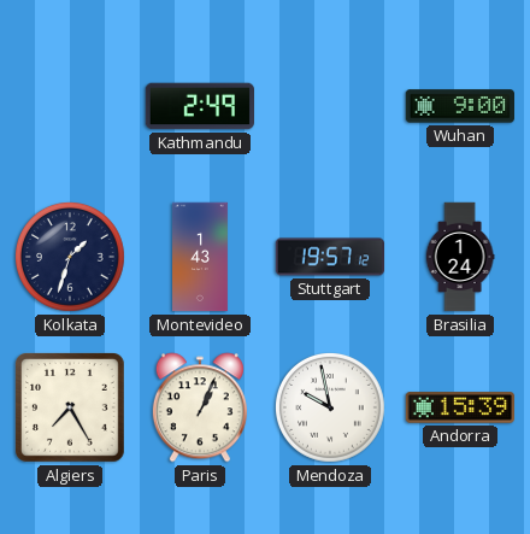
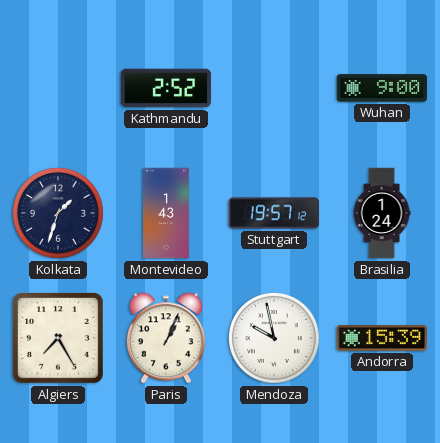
Kathmandu: 2:49 -> 2:52
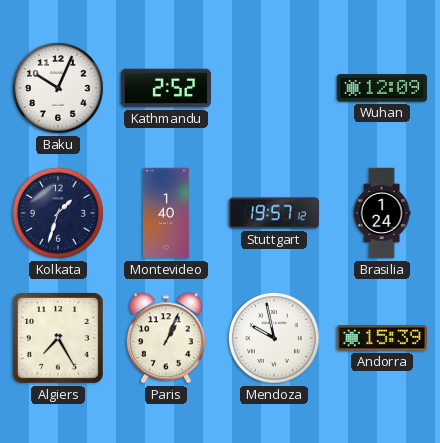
Baku: none -> 10:04
Wuhan: 9:00 -> 12:09
Montevideo: 1:43 -> 1:40
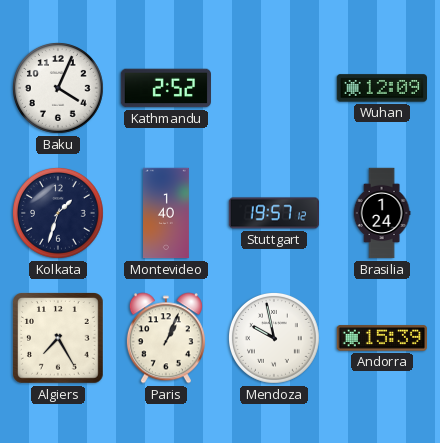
Baku: 10:04 -> 4:04
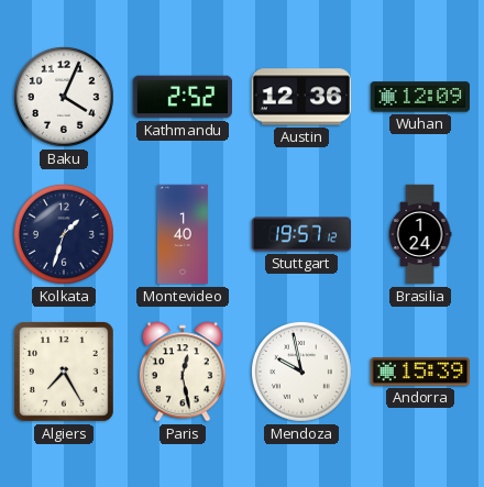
Austin: none -> 12:36
Paris: 1:04 -> 12:28
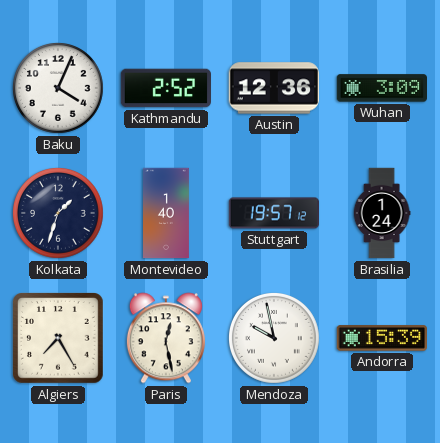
Wuhan: 12:09 -> 3:09
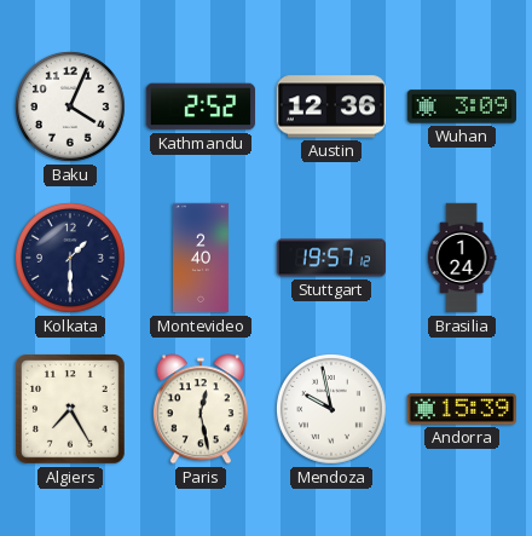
Kolkata: 1:33 -> 1:30
Montevideo: 1:40 -> 2:40
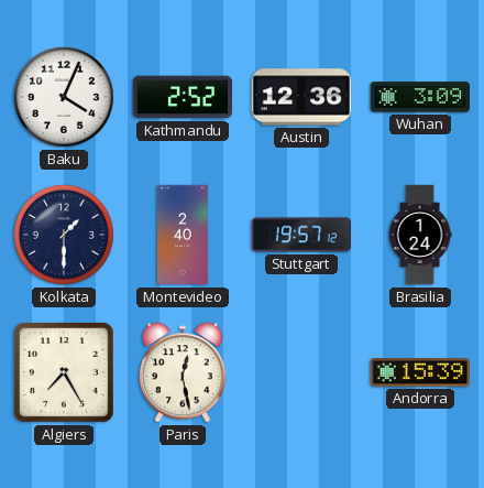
Mendoza: 9:58 -> none
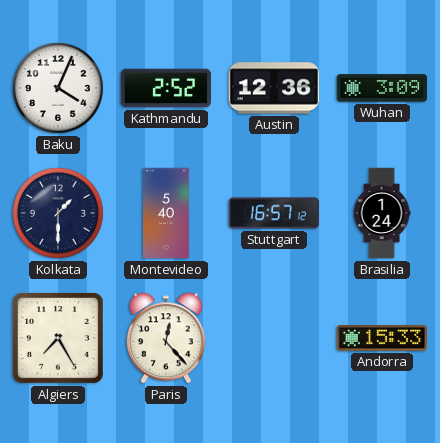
Montevideo: 2:40 -> 5:40
Stuttgart: 19:57 -> 16:57
Paris: 12:28 -> 12:23
Andorra: 15:39 -> 15:33
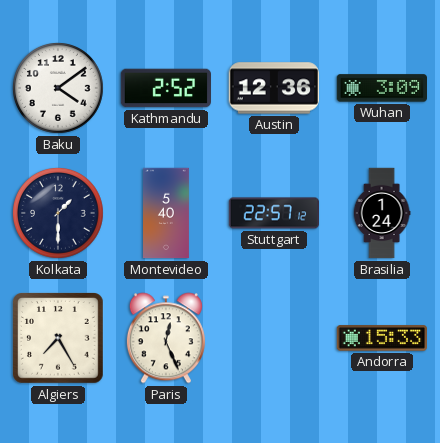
Baku: 4:04 -> 4:09
Stuttgart: 16:57 -> 22:57
Paris: 12:23 -> 12:26
